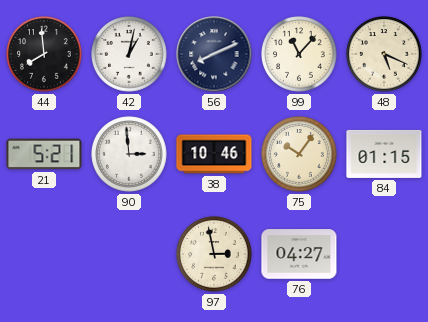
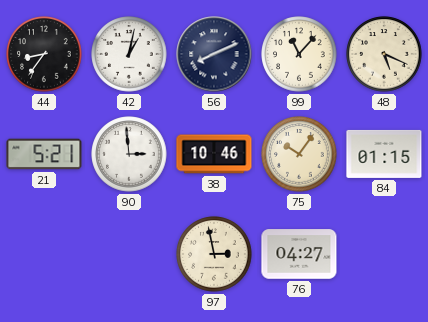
44: 7:59 -> 8:36
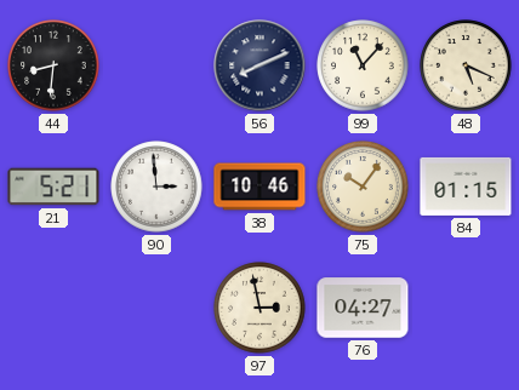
44: 8:36 -> 8:31
42: 1:02 -> none
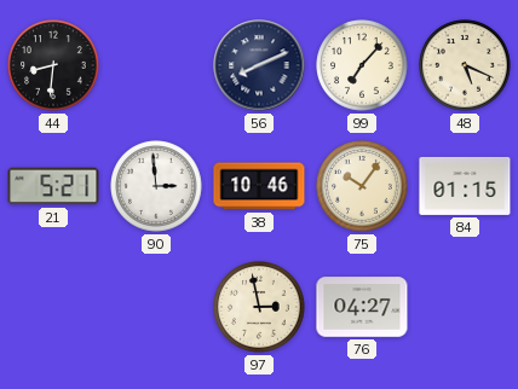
99: 11:07 -> 7:07
